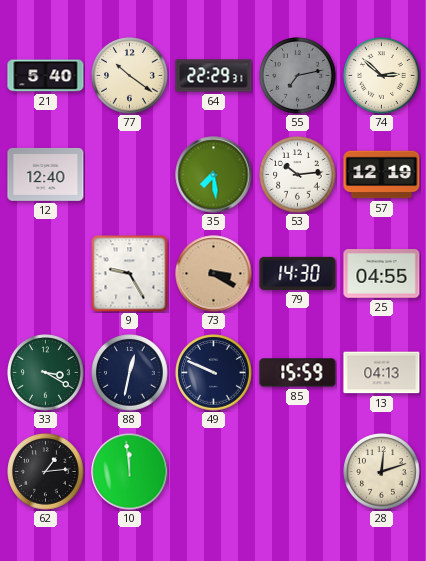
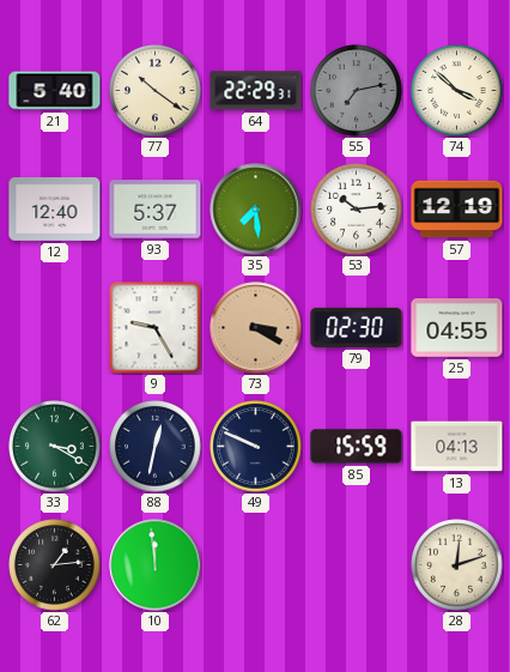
74: 2:52 -> 3:52
93: none -> 5:37
79: 14:30 -> 02:30
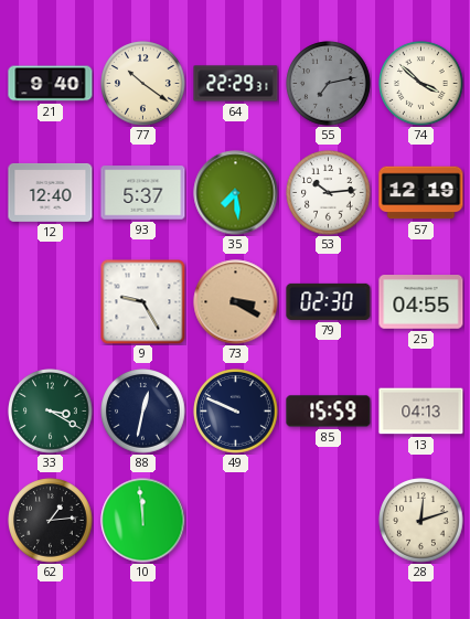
21: 5:40 -> 9:40
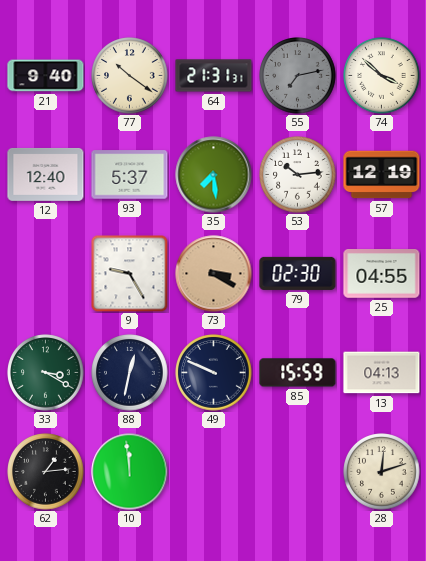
64: 22:29 -> 21:31
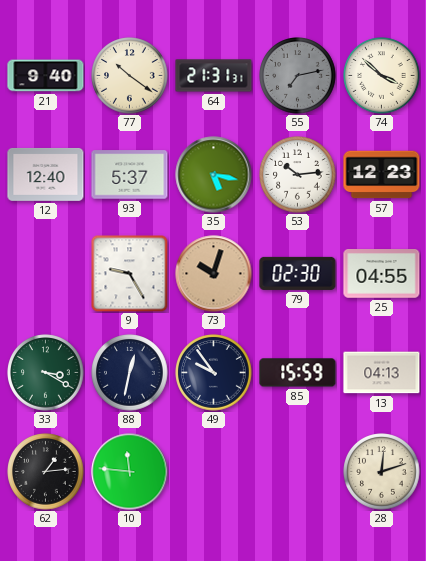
35: 7:29 -> 5:17
57: 12:19 -> 12:23
73: 3:20 -> 10:03
49: 9:49 -> 9:54
10: 11:59 -> 11:46
